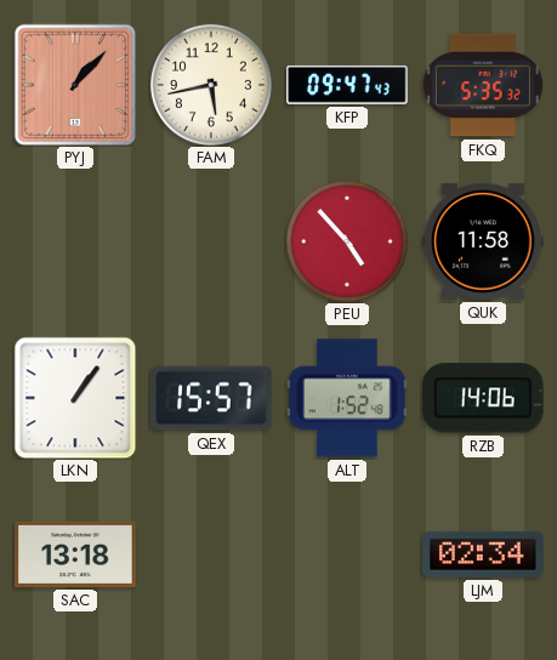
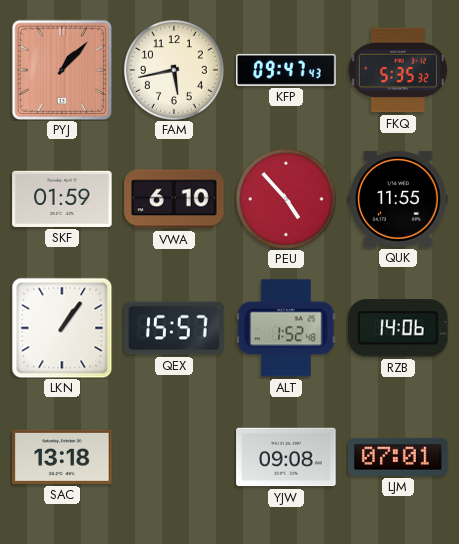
SKF: none -> 01:59
VWA: none -> 6:10
QUK: 11:58 -> 11:55
YJW: none -> 09:08
LJM: 02:34 -> 07:01
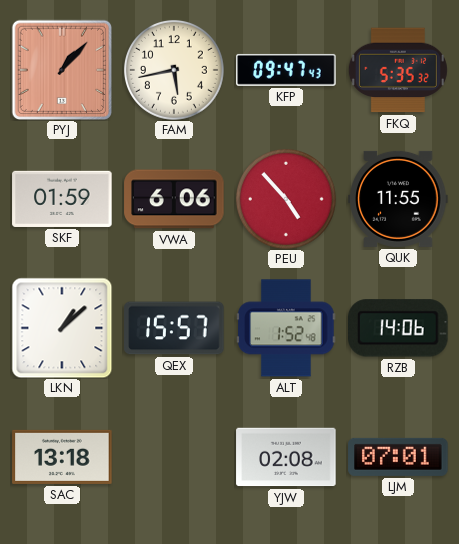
VWA: 6:10 -> 6:06
LKN: 1:06 -> 1:08
YJW: 09:08 -> 02:08
